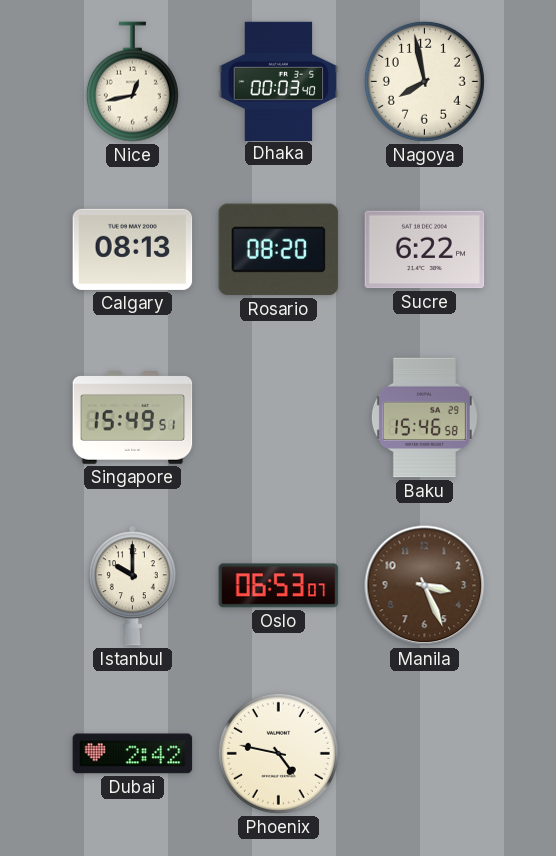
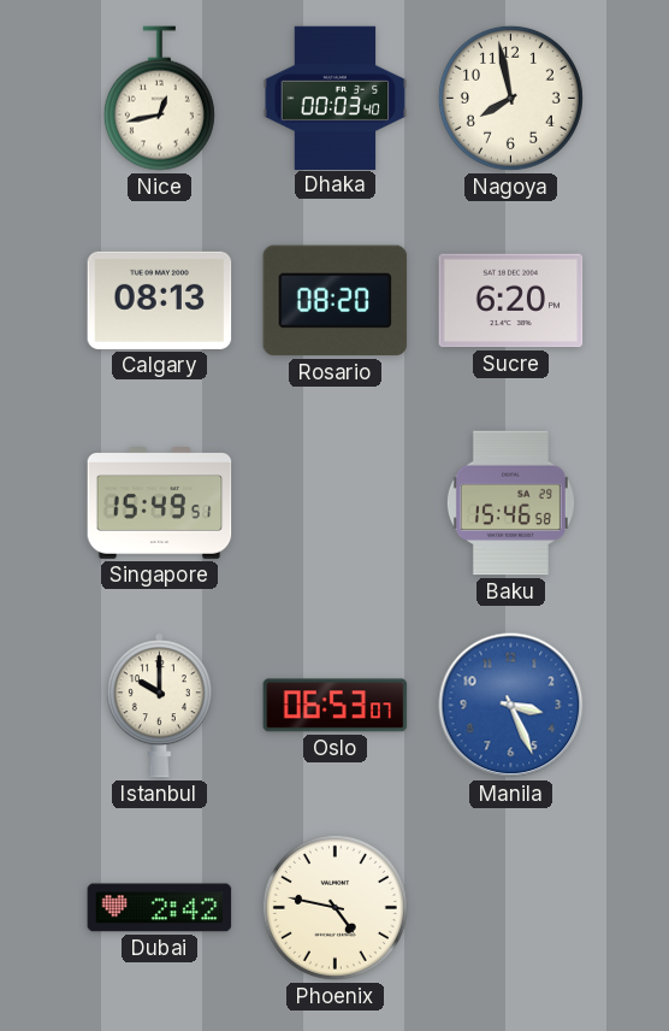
Sucre: 6:22 -> 6:20
Manila dial: brown -> blue
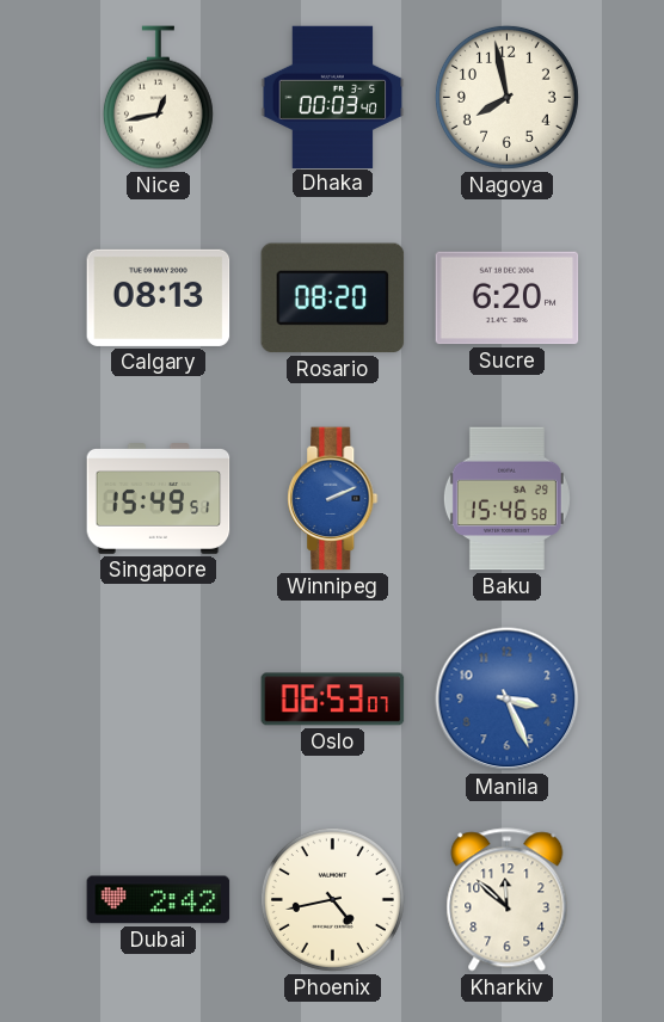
Winnipeg: none -> 2:11
Istanbul: 10:00 -> none
Phoenix: 4:47 -> 4:43
Kharkiv: none -> 11:52
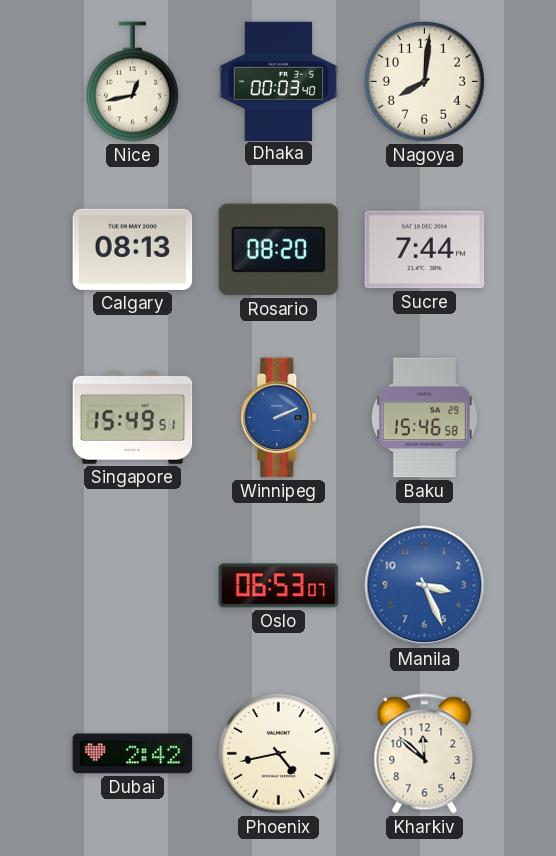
Nagoya: 7:58 -> 8:01
Sucre: 6:20 -> 7:44
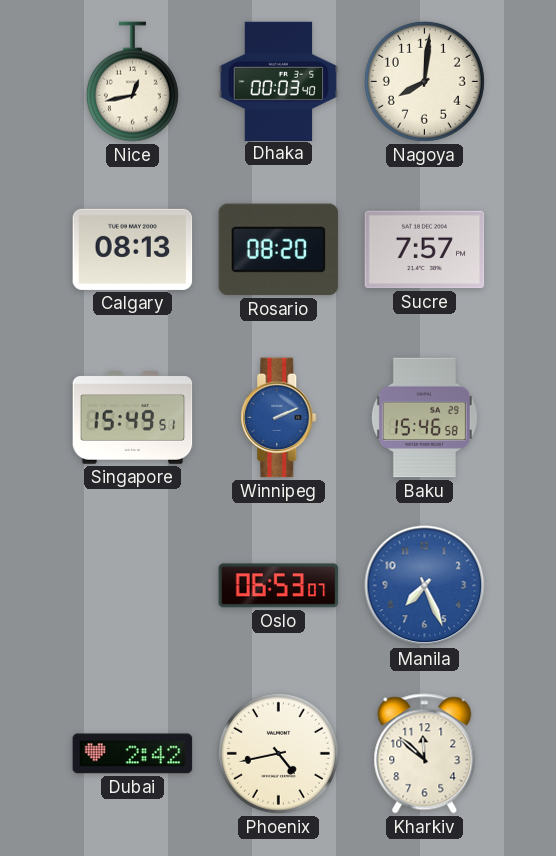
Sucre: 7:44 -> 7:57
Manila: 3:26 -> 7:26
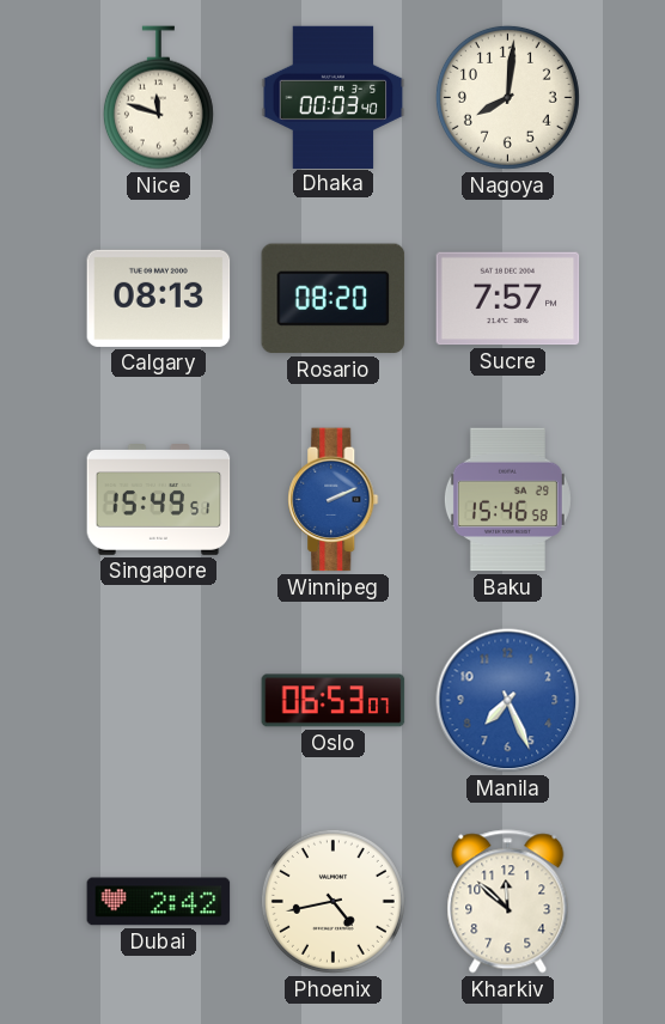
Nice: 12:43 -> 11:48
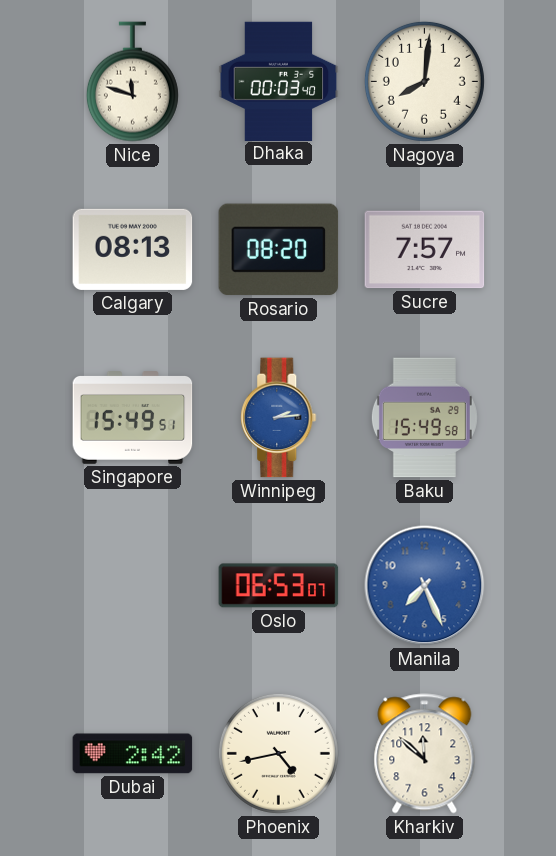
Winnipeg: 2:11 -> 2:14
Baku: 15:46 -> 15:49
